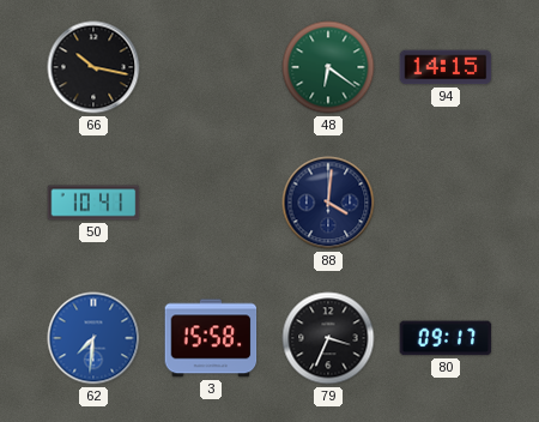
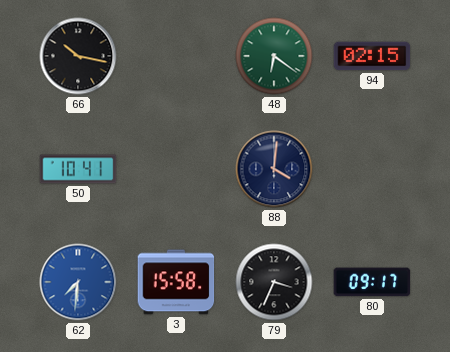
94: 14:15 -> 02:15
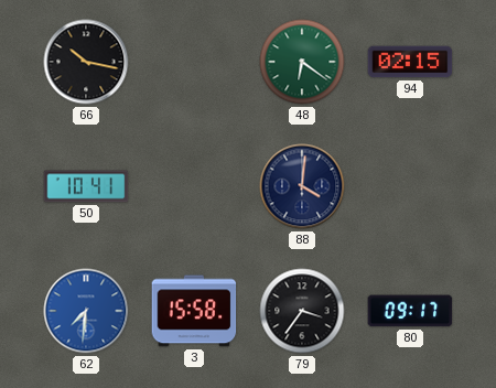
79: 3:34 -> 3:36
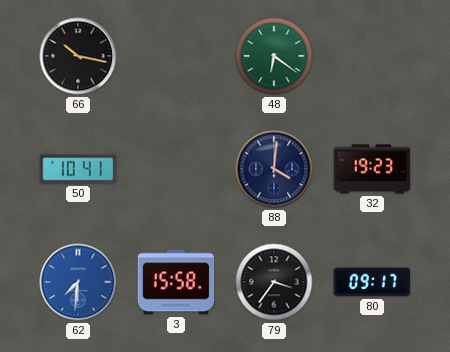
94: 02:15 -> none
32: none -> 19:23
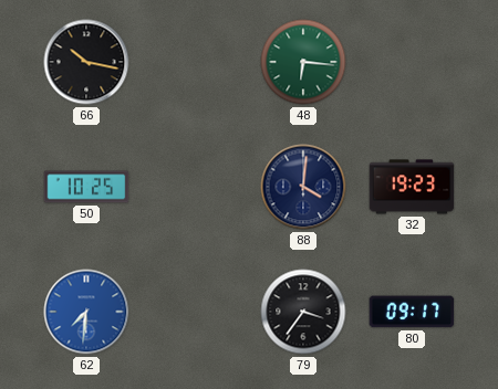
48: 6:21 -> 6:16
50: 10:41 -> 10:25
3: 15:58 -> none
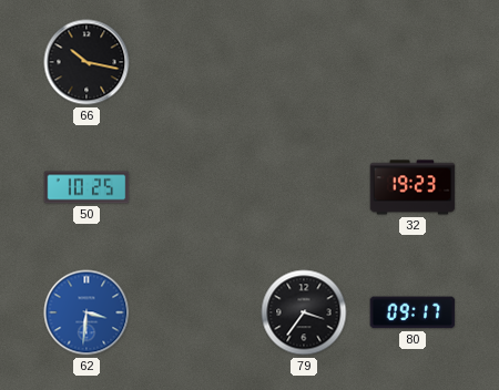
48: 6:16 -> none
88: 4:01 -> none
62: 7:31 -> 3:31
